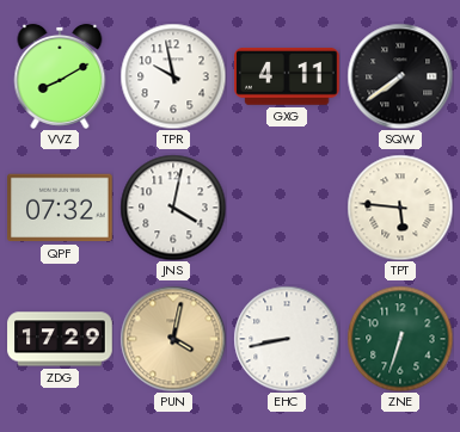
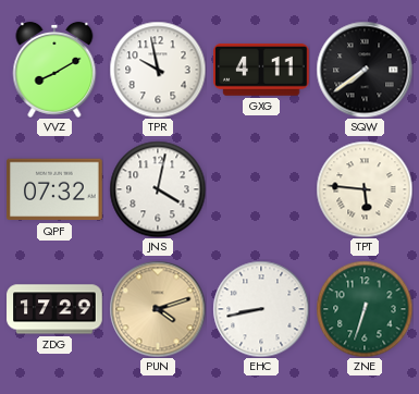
PUN: 4:02 -> 4:12
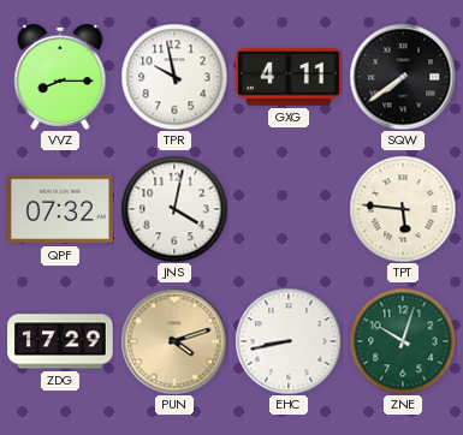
VVZ: 8:10 -> 8:15
ZNE: 6:33 -> 10:03
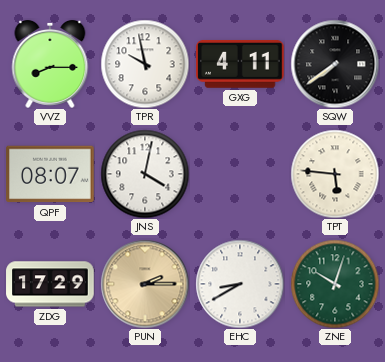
QPF: 07:32 -> 08:07
PUN: 4:12 -> 2:15
EHC: 8:43 -> 8:40
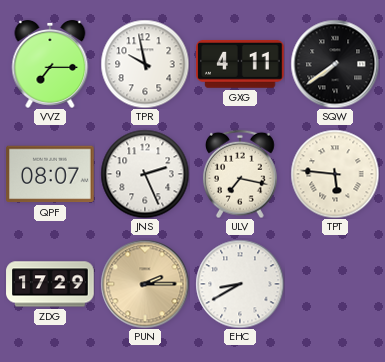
VVZ: 8:15 -> 7:15
JNS: 4:02 -> 2:26
ULV: none -> 7:17
ZNE: 10:03 -> none
